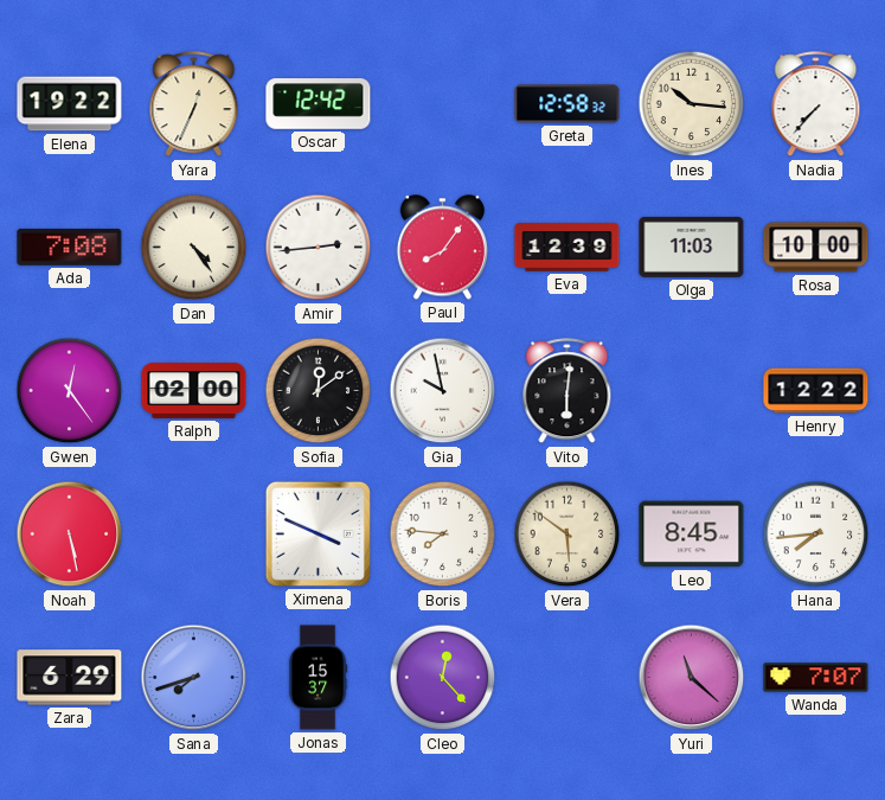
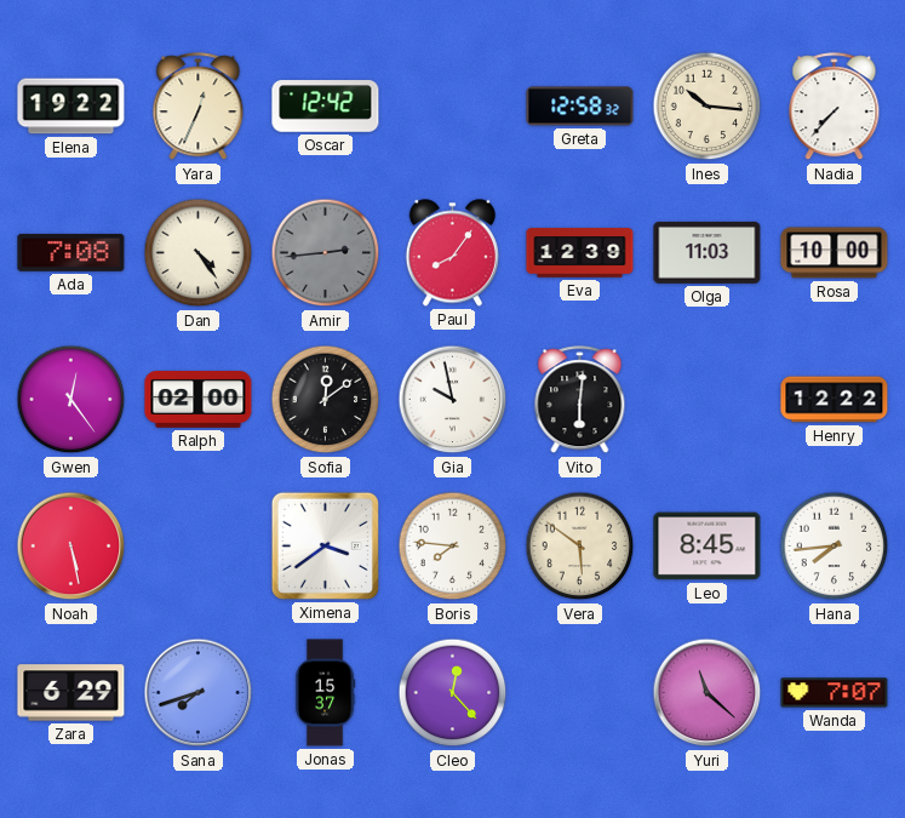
Amir dial: white -> grey
Ximena: 3:49 -> 3:39
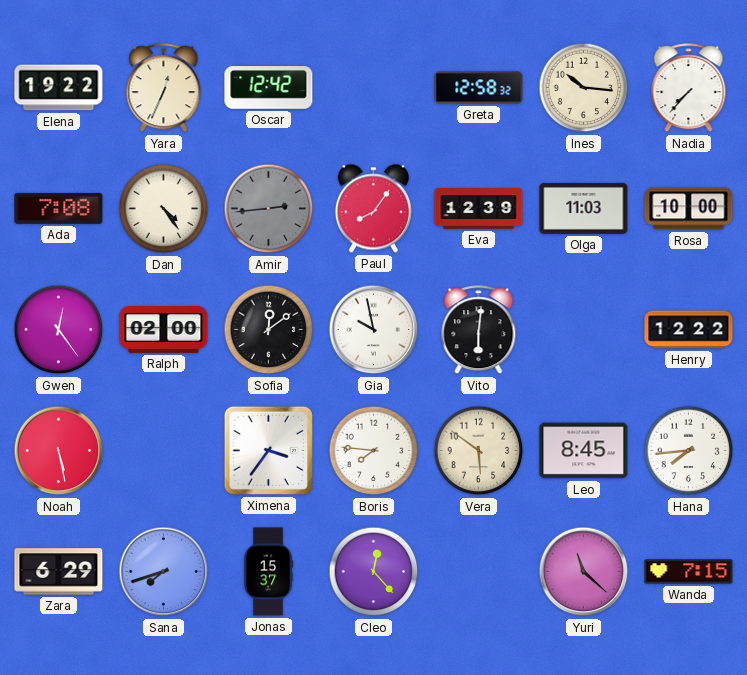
Ximena: 3:39 -> 3:36
Wanda: 7:07 -> 7:15
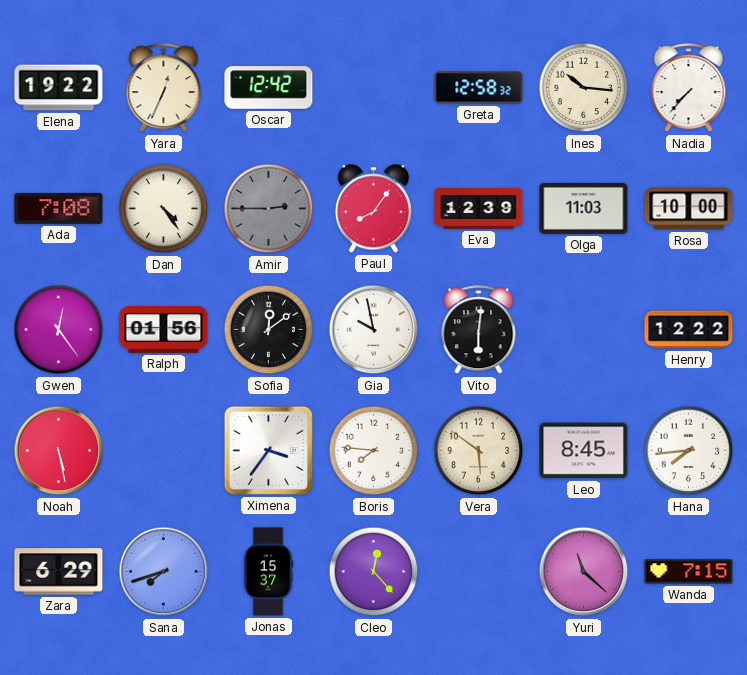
Amir: 2:44 -> 2:45
Ralph: 02:00 -> 01:56
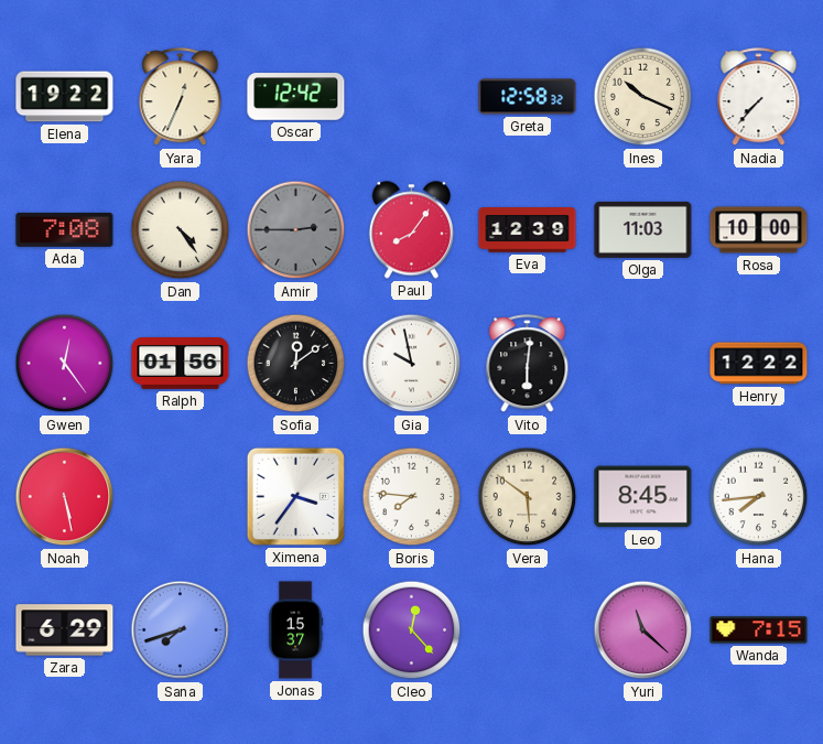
Ines: 10:16 -> 10:19
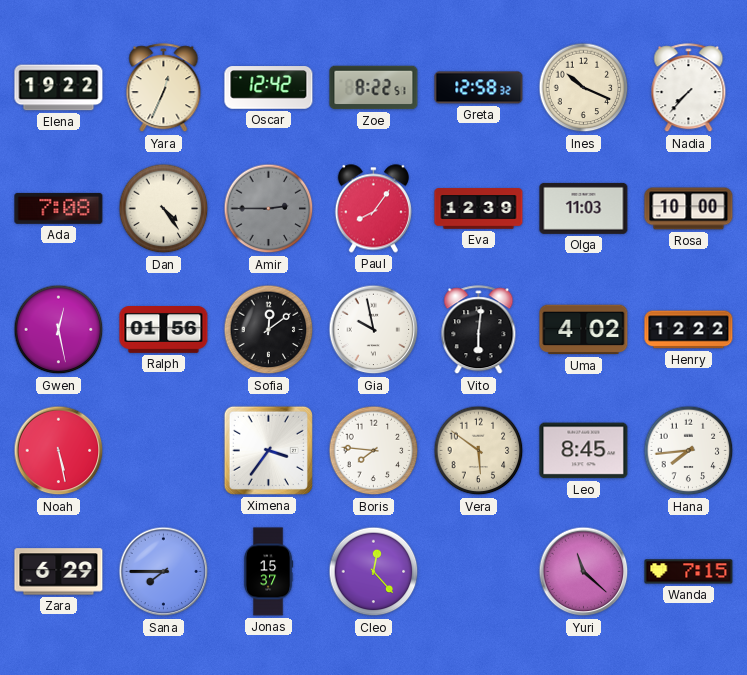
Zoe: none -> 8:22
Gwen: 12:24 -> 12:28
Uma: none -> 4:02
Sana: 7:42 -> 7:45
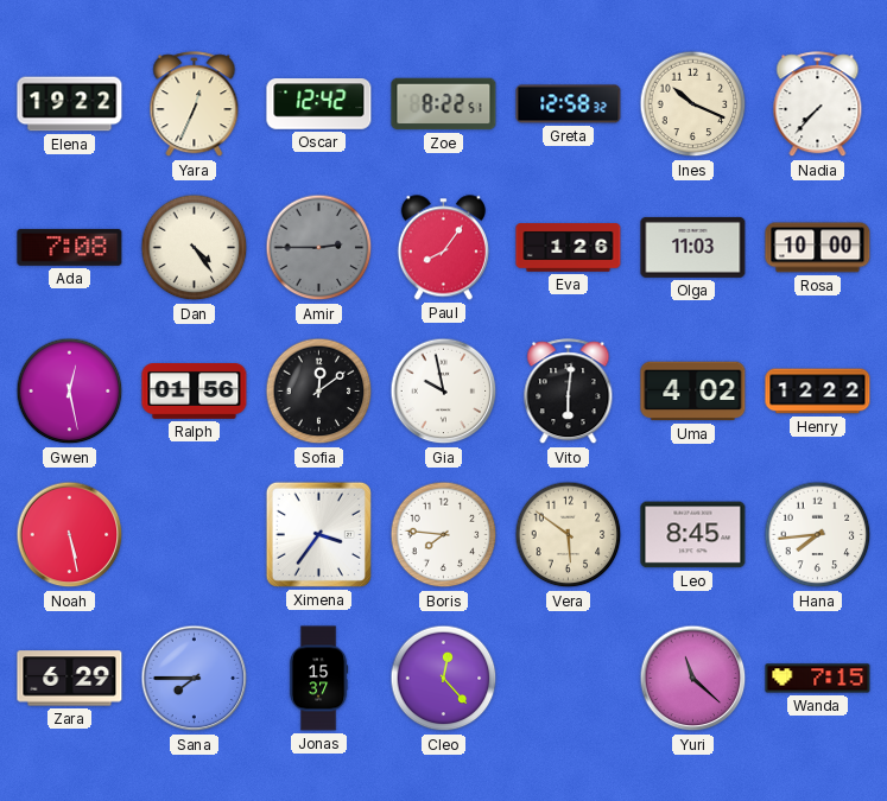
Eva: 12:39 -> 1:26
